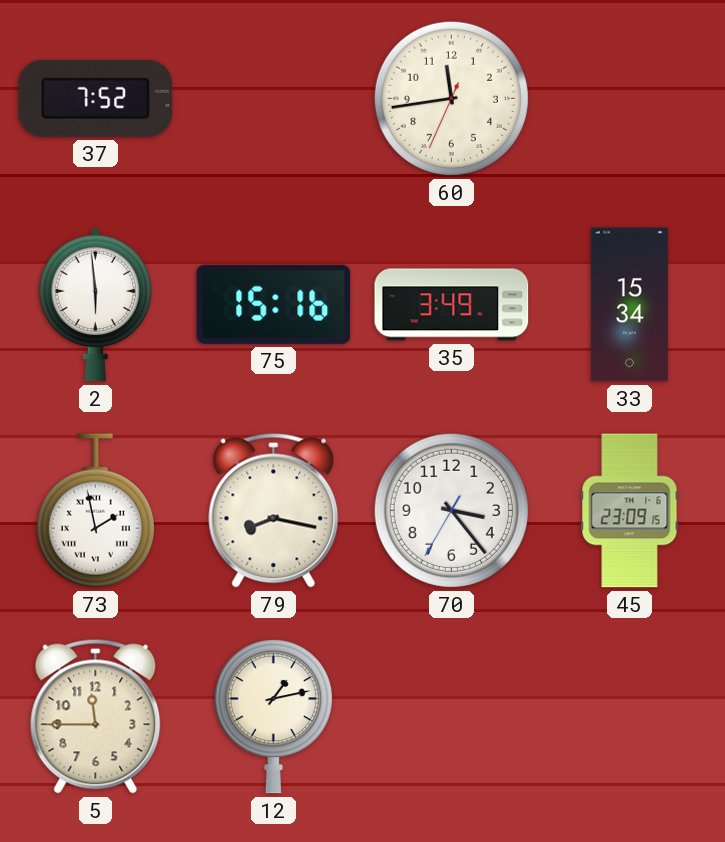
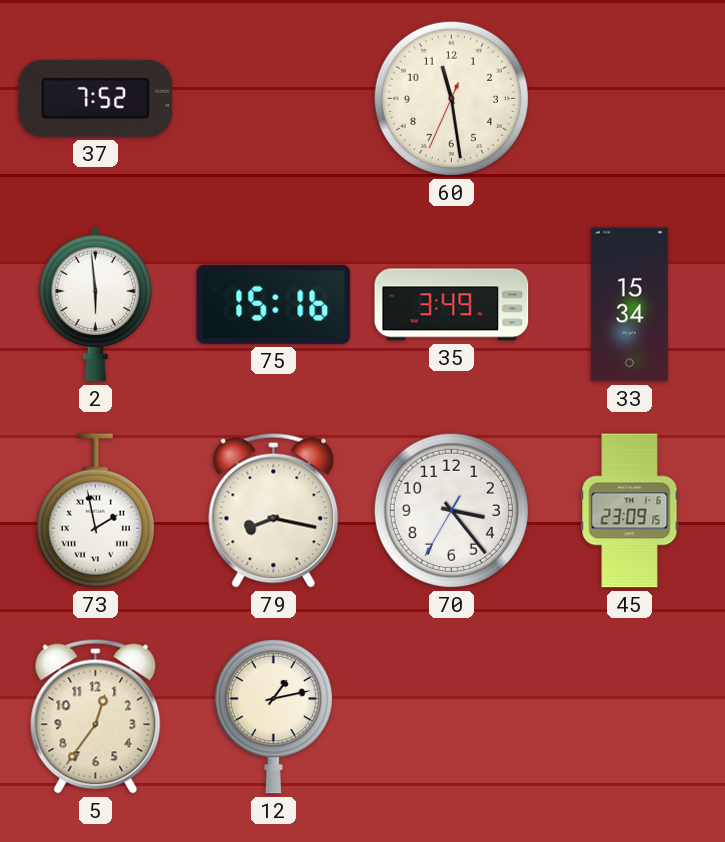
60: 11:43 -> 11:28
5: 11:45 -> 12:36
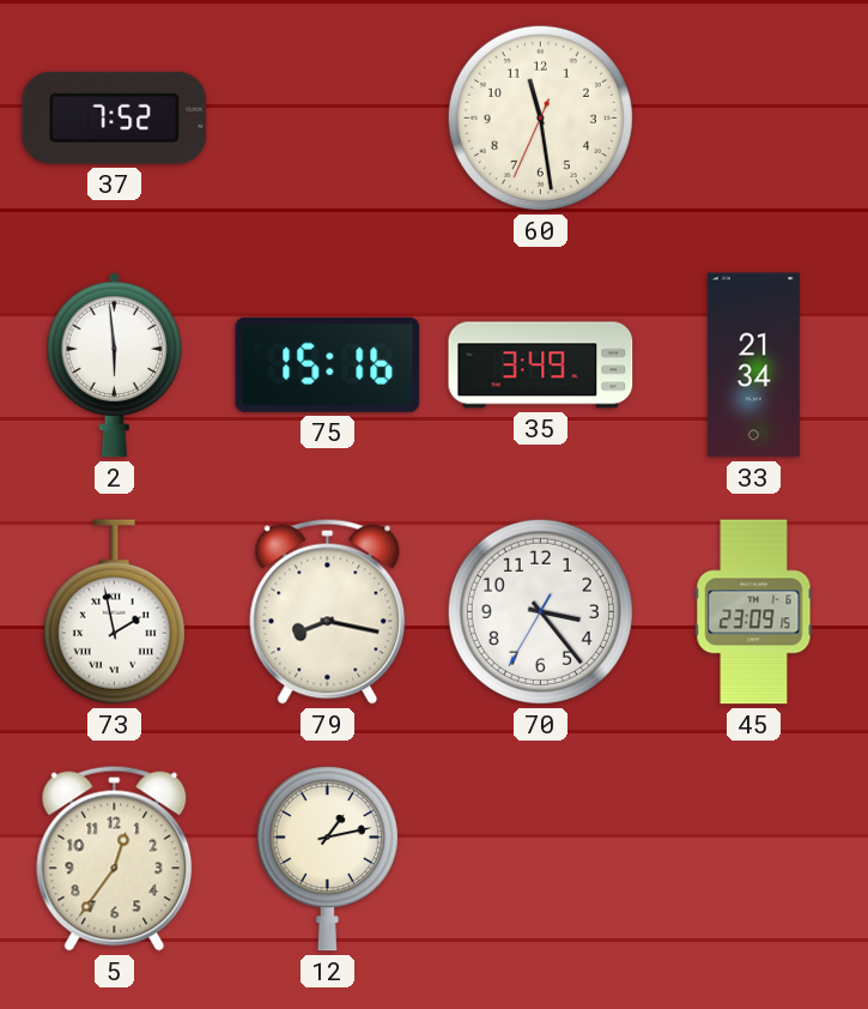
33: 15:34 -> 21:34
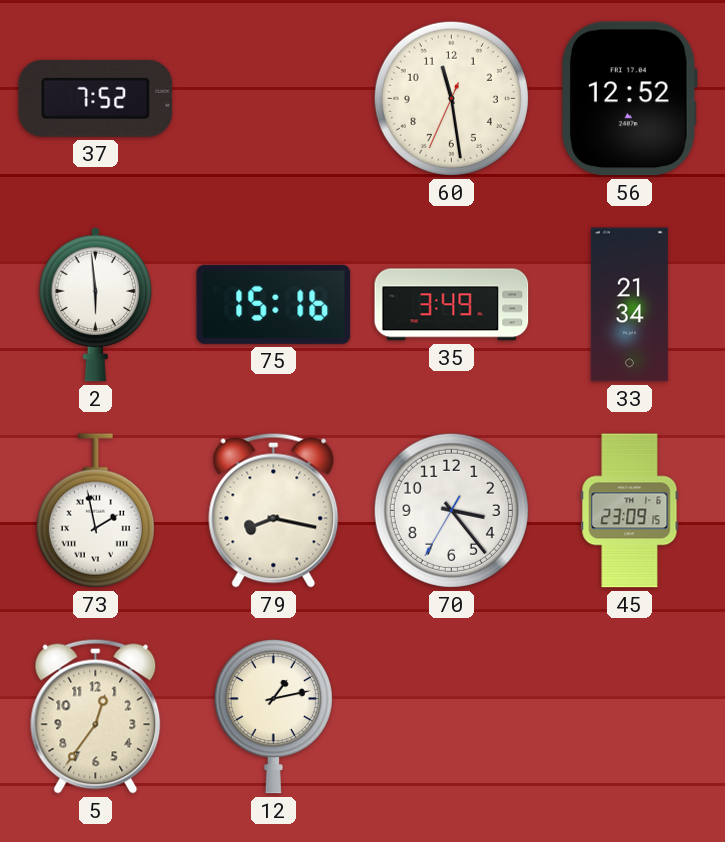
56: none -> 12:52
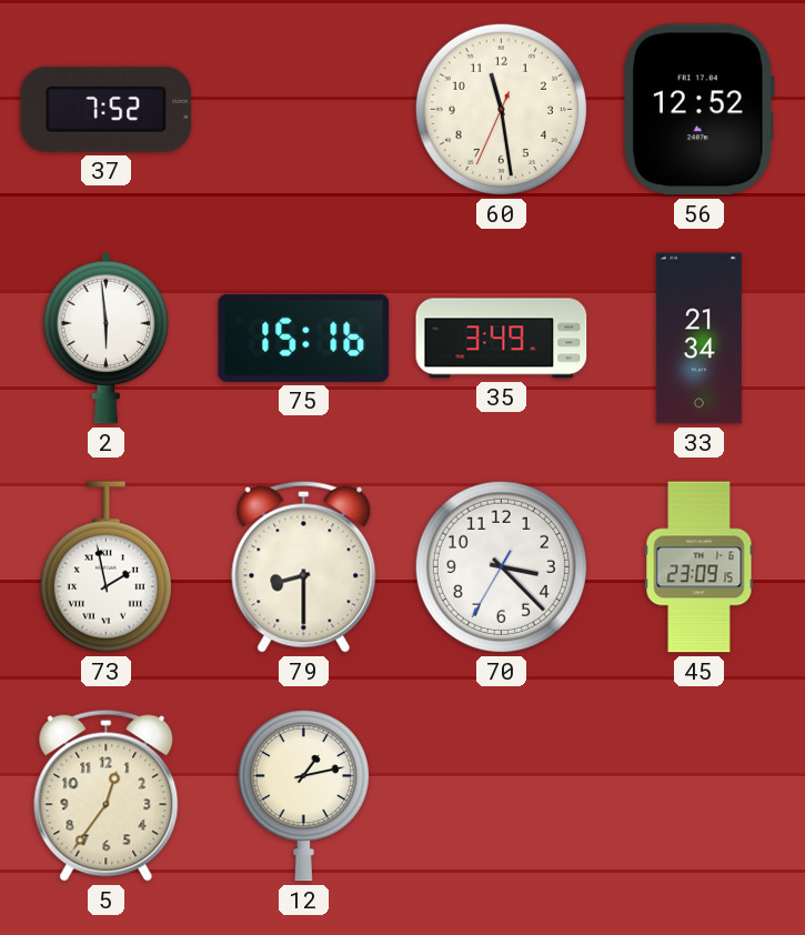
79: 8:17 -> 8:30
70: 3:23 -> 3:22
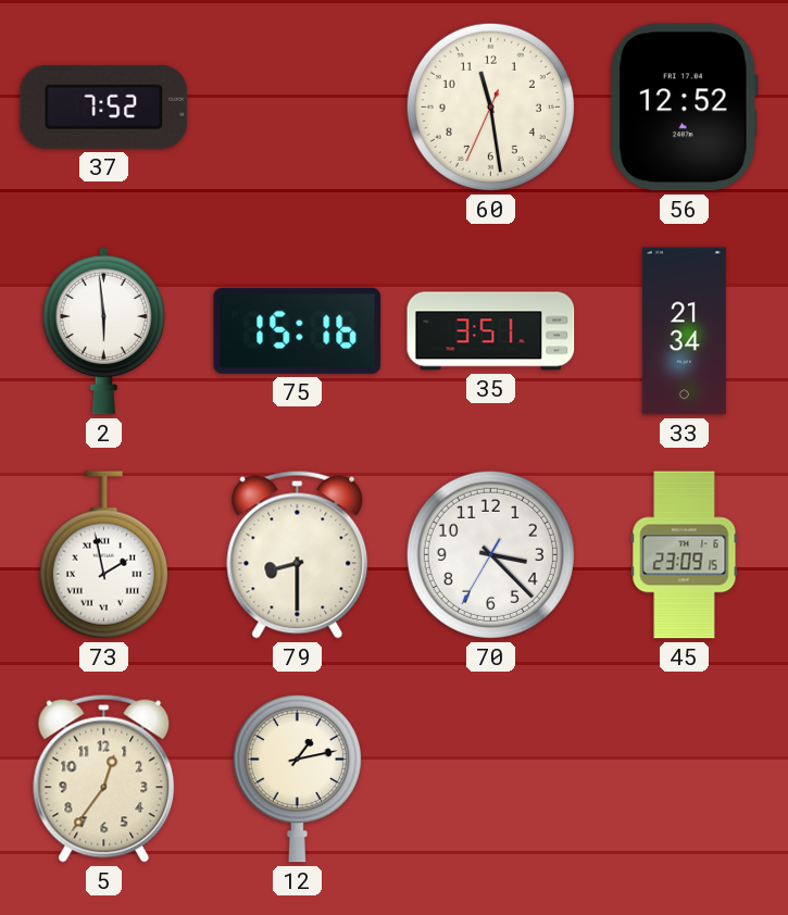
35: 3:49 -> 3:51
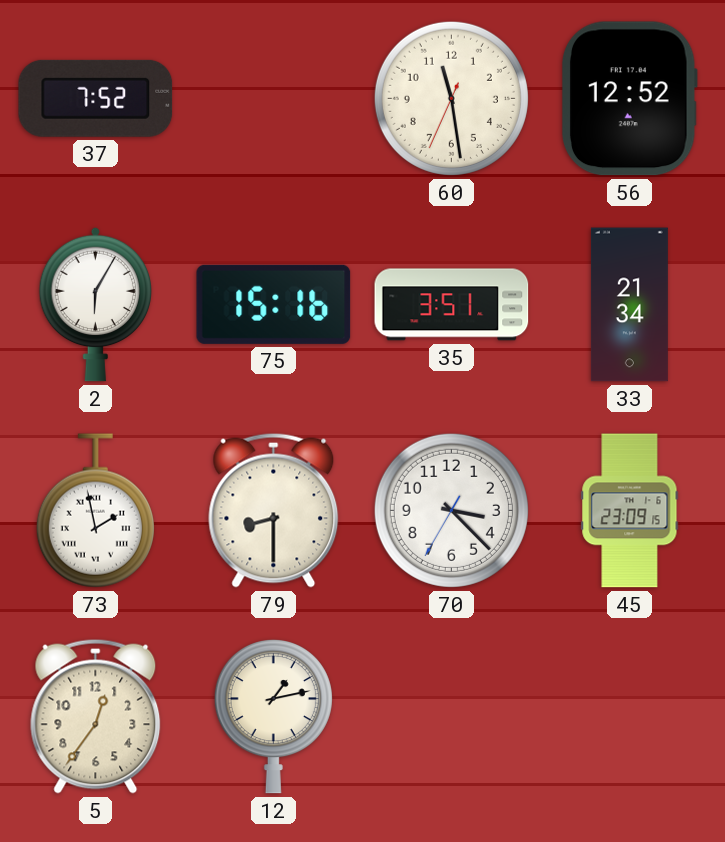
2: 5:59 -> 6:05
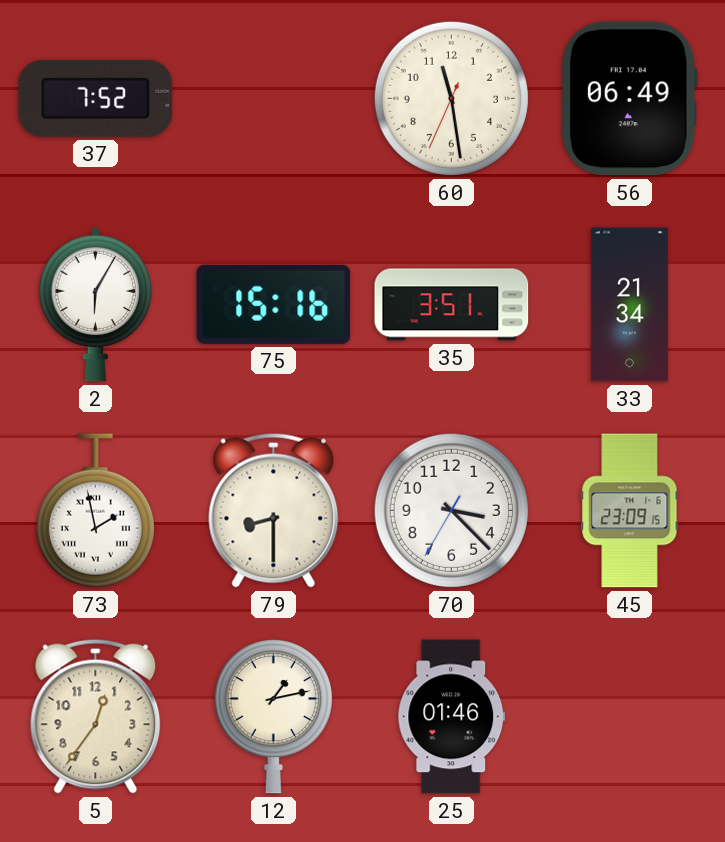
56: 12:52 -> 06:49
25: none -> 01:46
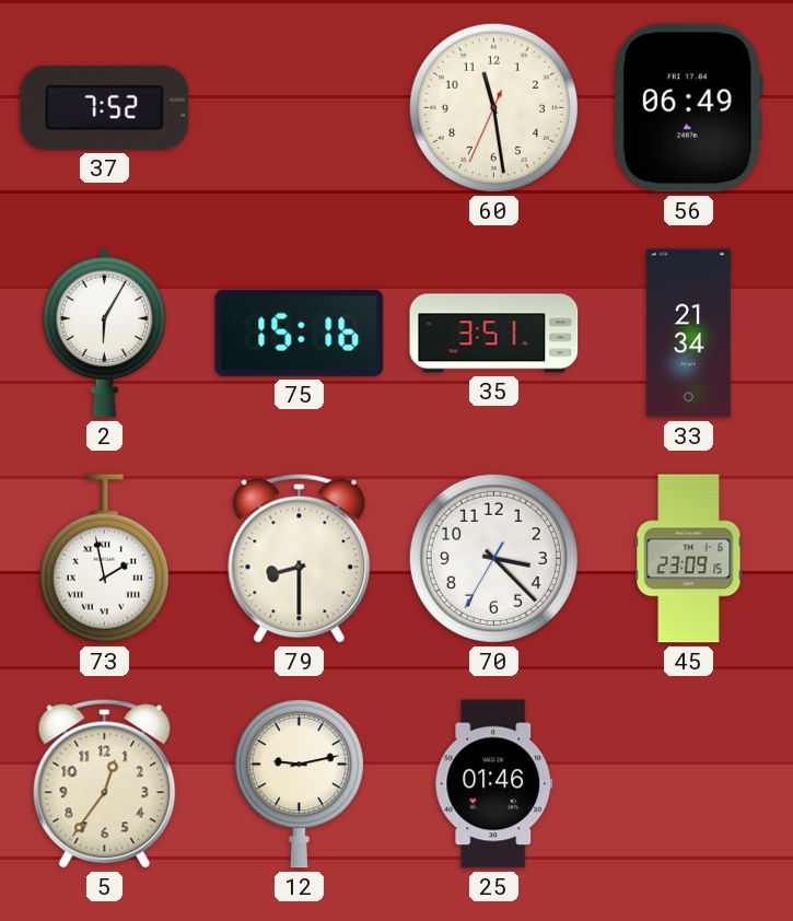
12: 1:13 -> 9:13
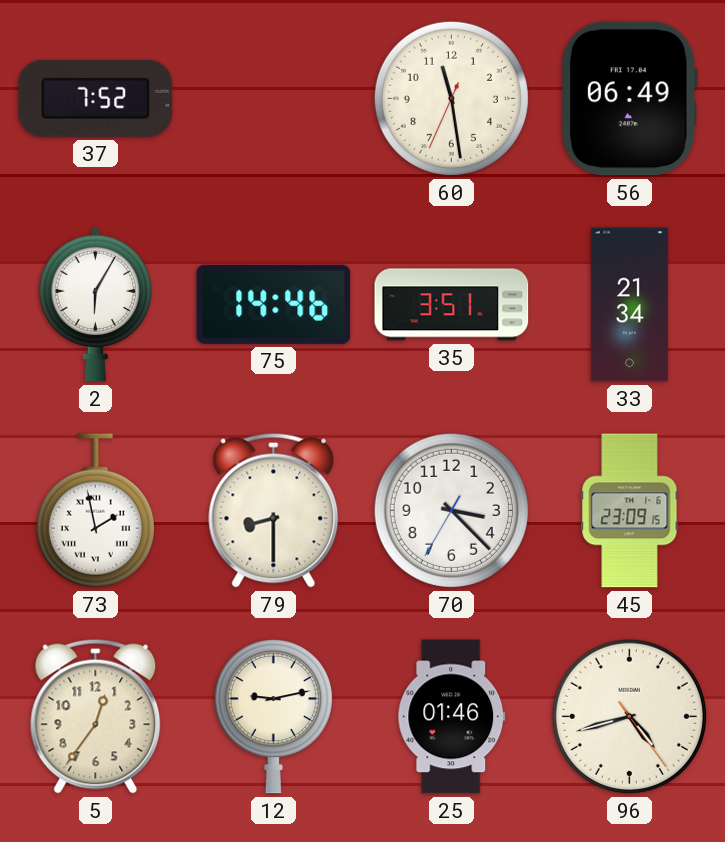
75: 15:16 -> 14:46
96: none -> 4:42
